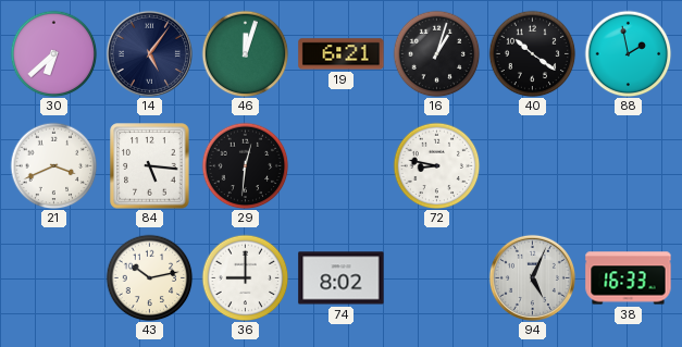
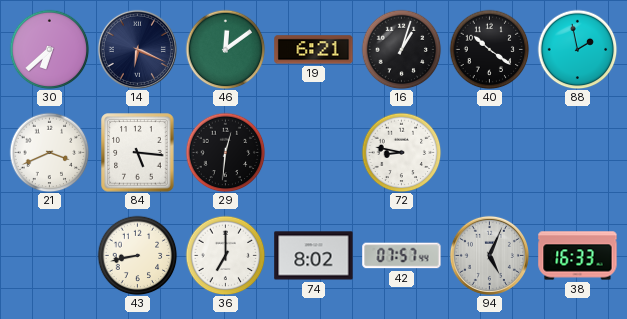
14: 5:06 -> 6:19
46: 12:03 -> 12:09
43: 10:13 -> 8:43
36: 9:00 -> 7:00
42: none -> 07:57
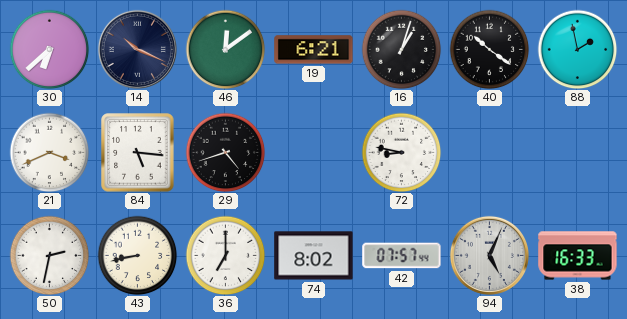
14: 6:19 -> 10:19
29: 12:31 -> 4:42
50: none -> 2:32
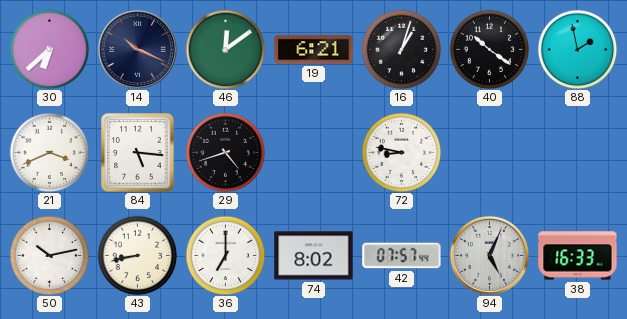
50: 2:32 -> 10:13
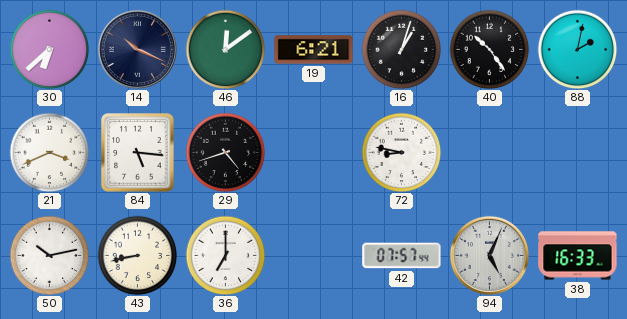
40: 10:21 -> 10:24
88: 1:58 -> 2:02
74: 8:02 -> none
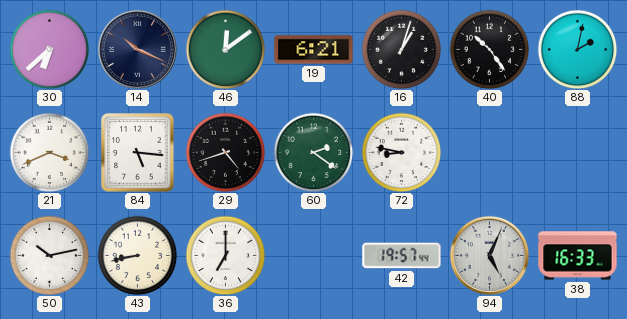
60: none -> 2:21
42: 07:57 -> 19:57
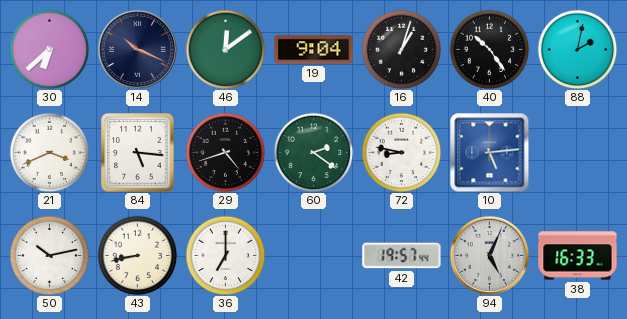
19: 6:21 -> 9:04
10: none -> 5:14
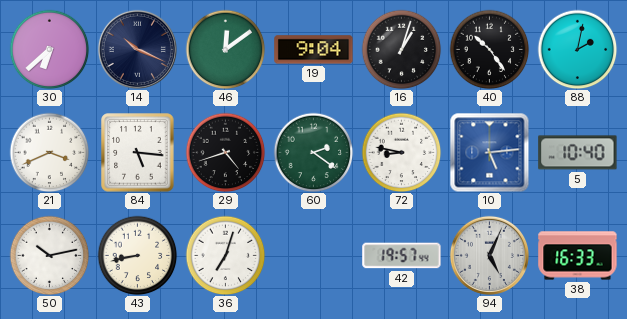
5: none -> 10:40
36: 7:00 -> 7:03
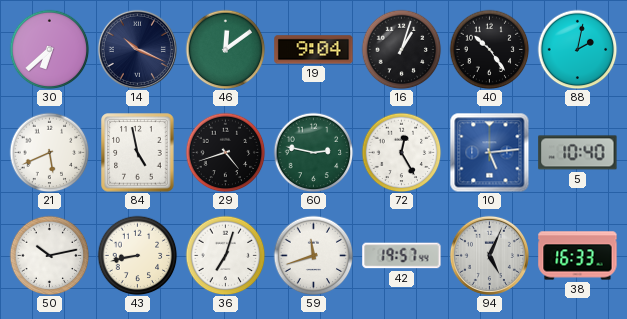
21: 3:41 -> 5:41
84: 5:16 -> 4:58
60: 2:21 -> 2:47
72: 8:47 -> 12:25
59: none -> 11:42
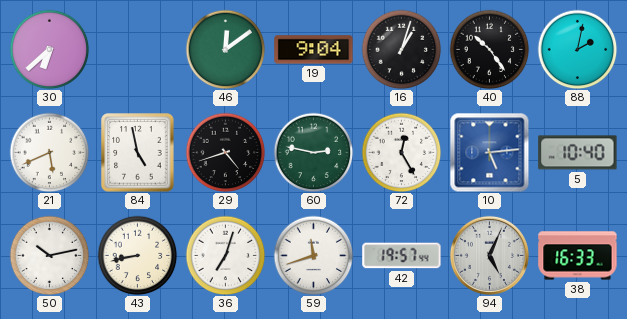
14: 10:19 -> none
